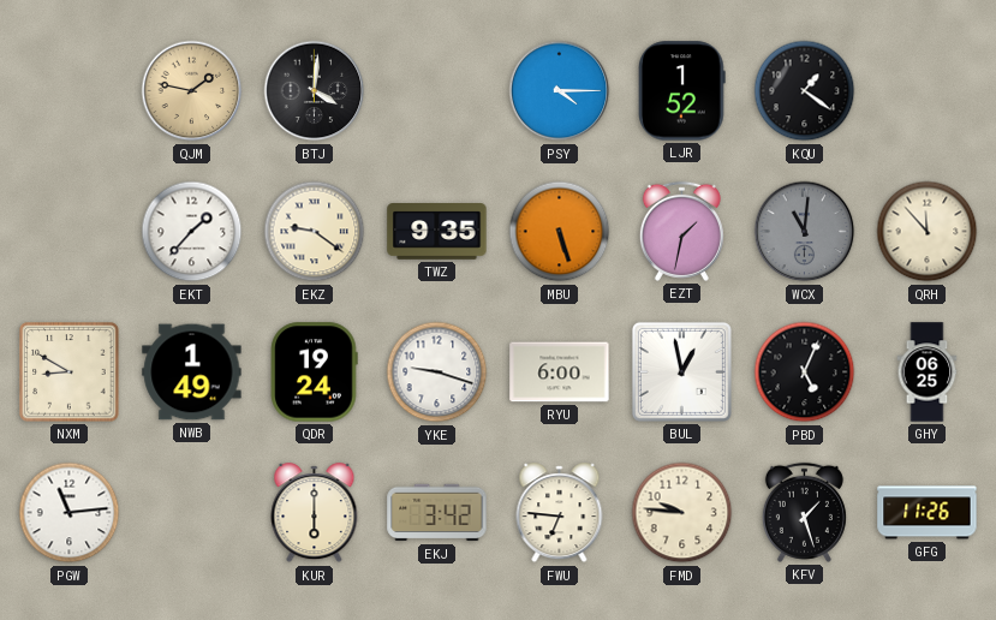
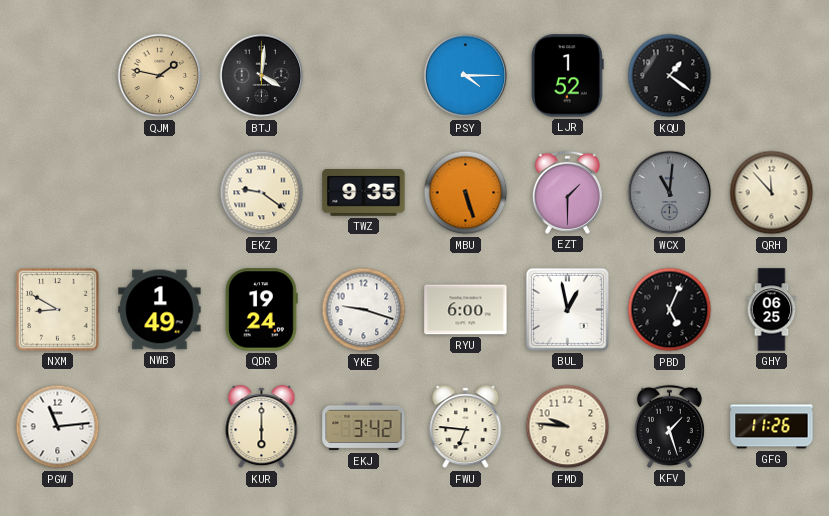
EKT: 1:37 -> none
EZT: 1:32 -> 1:30
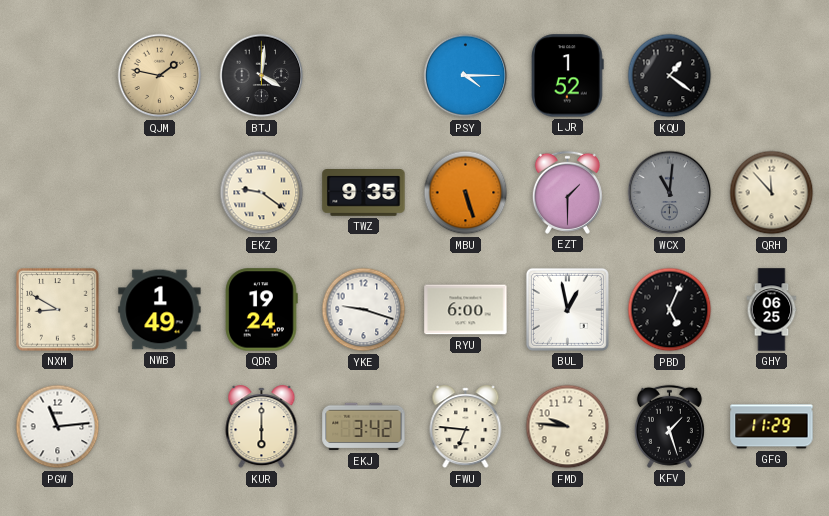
GFG: 11:26 -> 11:29
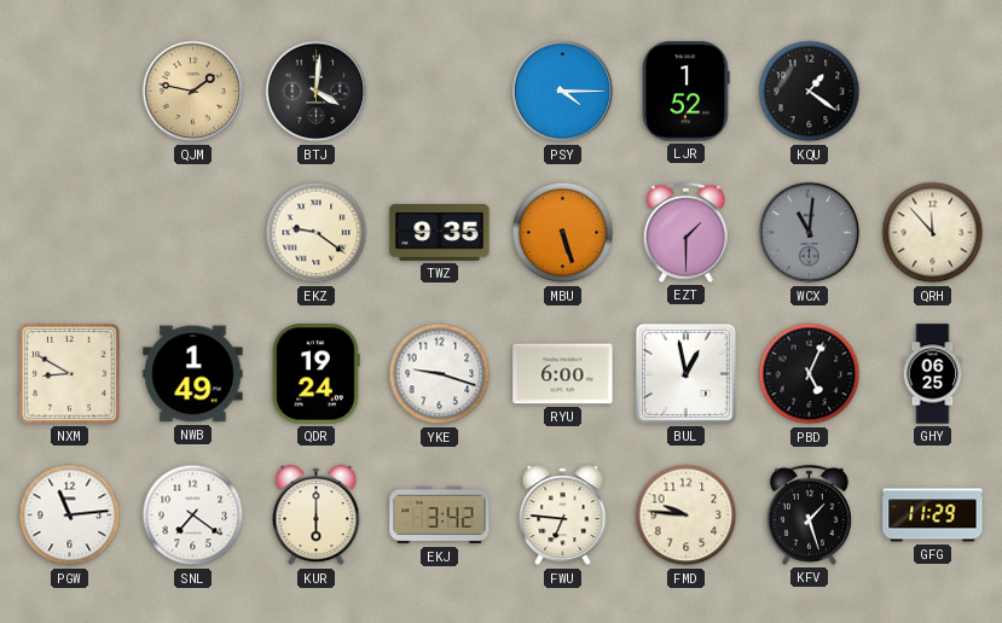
SNL: none -> 7:21
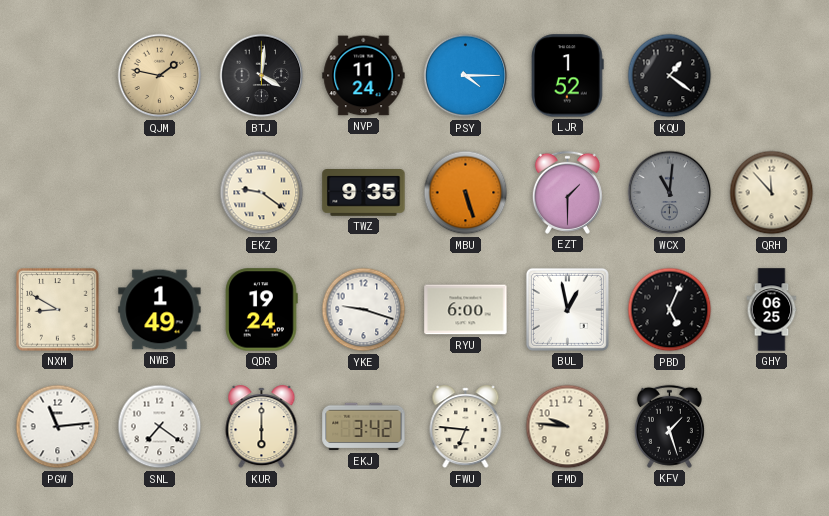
NVP: none -> 11:24
GFG: 11:29 -> none
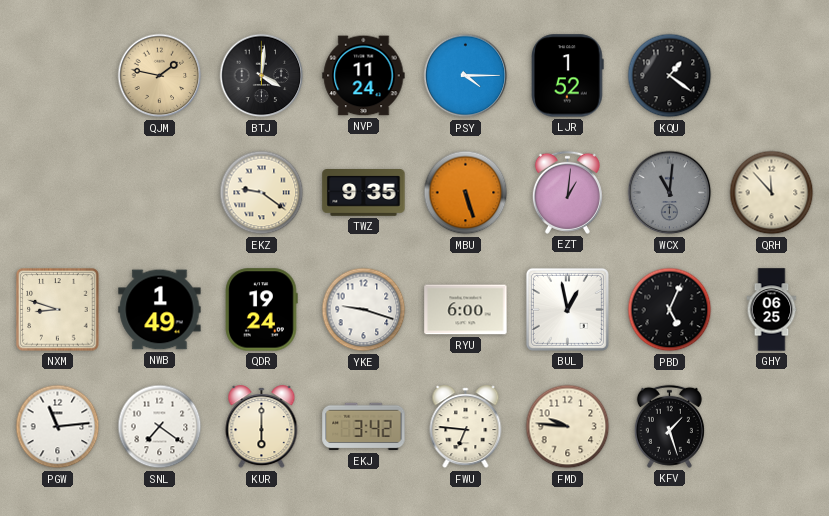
EZT: 1:30 -> 1:01
NXM: 8:50 -> 8:48
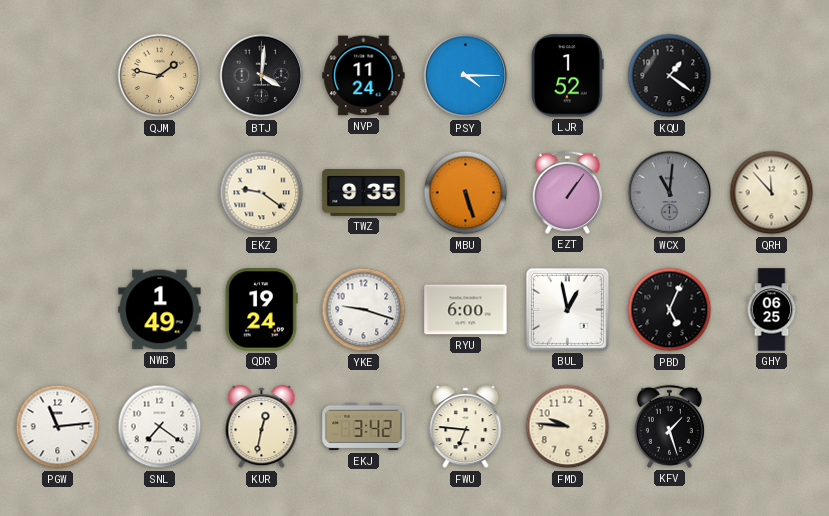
EZT: 1:01 -> 1:06
NXM: 8:48 -> none
KUR: 6:00 -> 12:32
